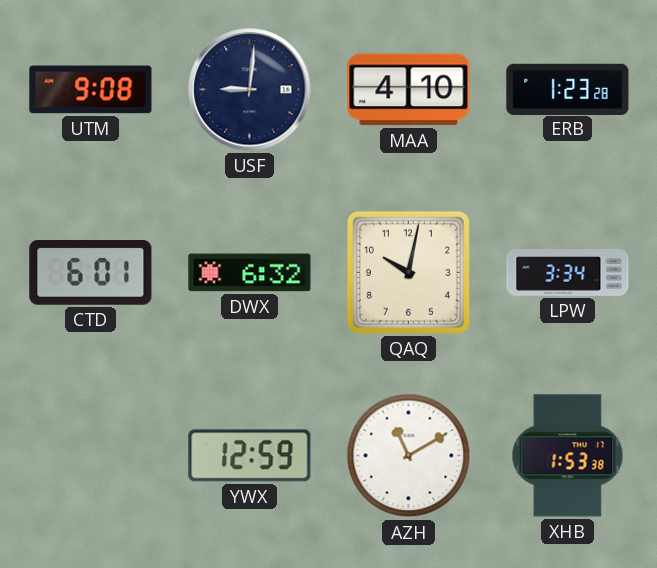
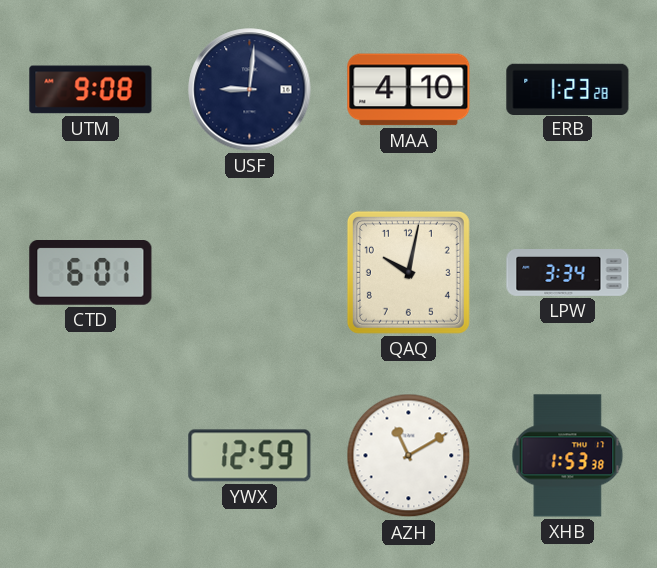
DWX: 6:32 -> none
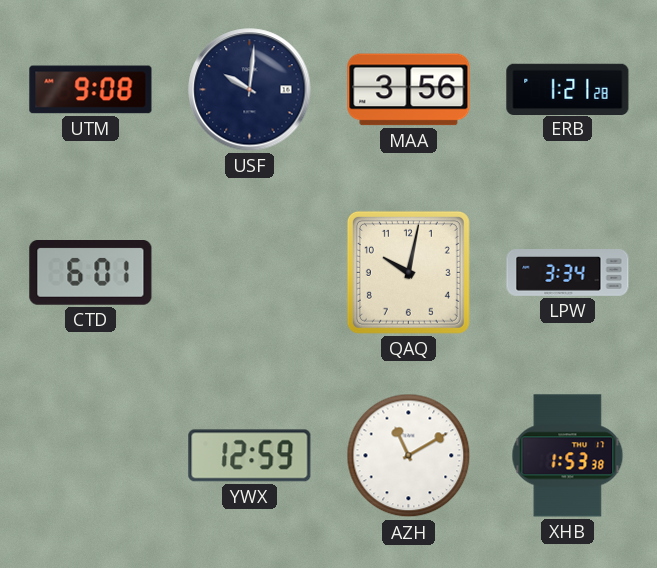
USF: 9:01 -> 10:01
MAA: 4:10 -> 3:56
ERB: 1:23 -> 1:21
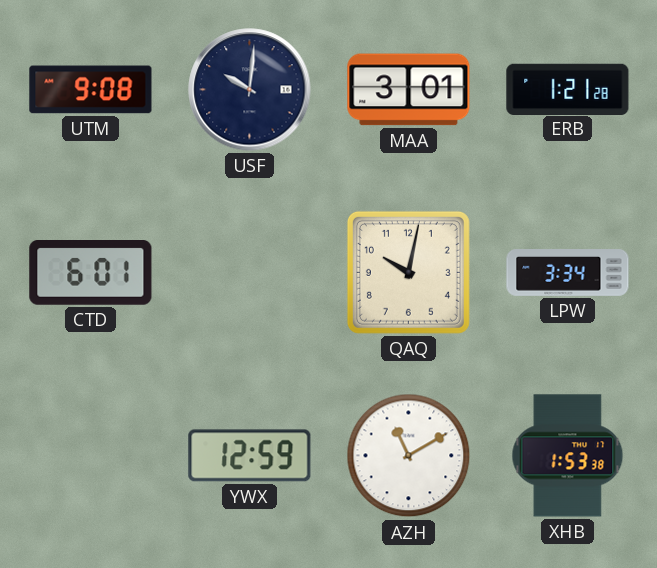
MAA: 3:56 -> 3:01
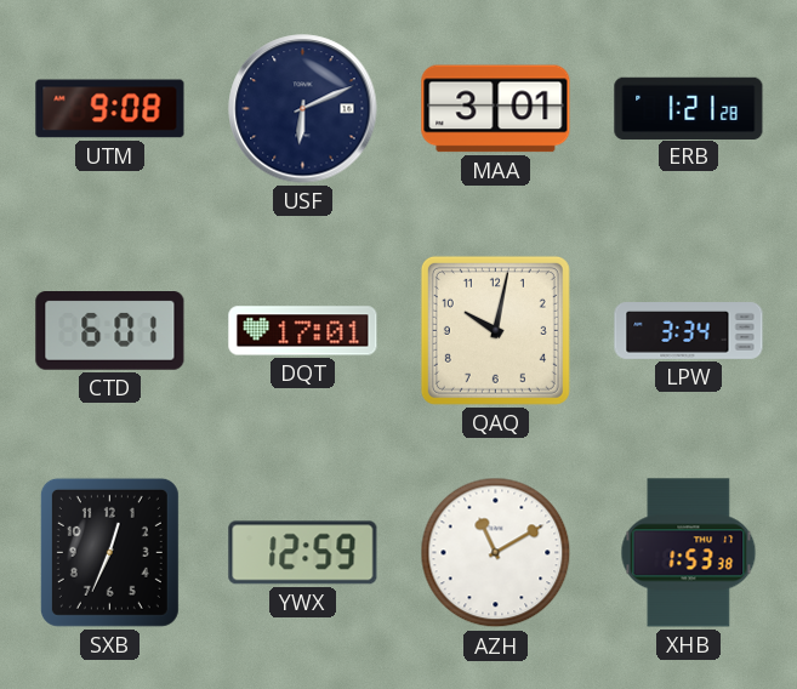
USF: 10:01 -> 6:11
DQT: none -> 17:01
SXB: none -> 12:34
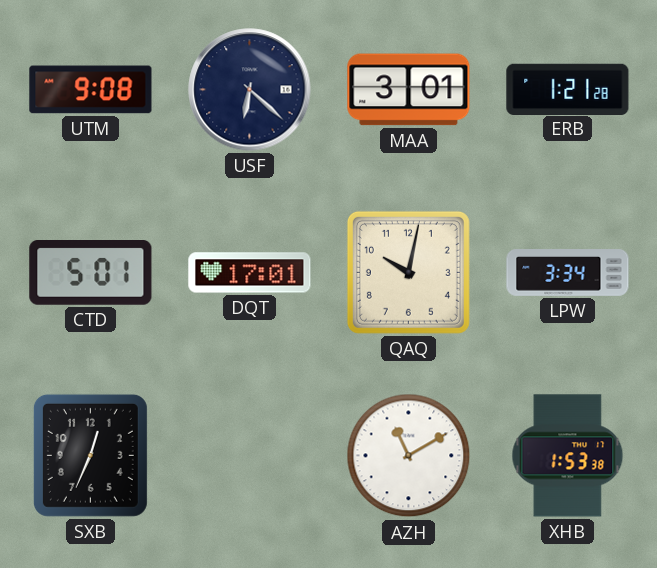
USF: 6:11 -> 6:22
CTD: 6:01 -> 5:01
YWX: 12:59 -> none
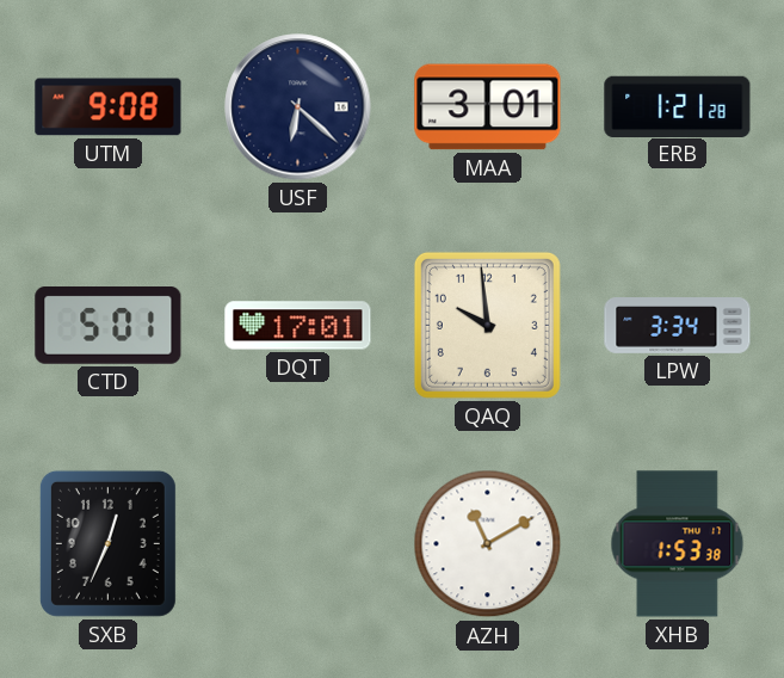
QAQ: 10:02 -> 9:59
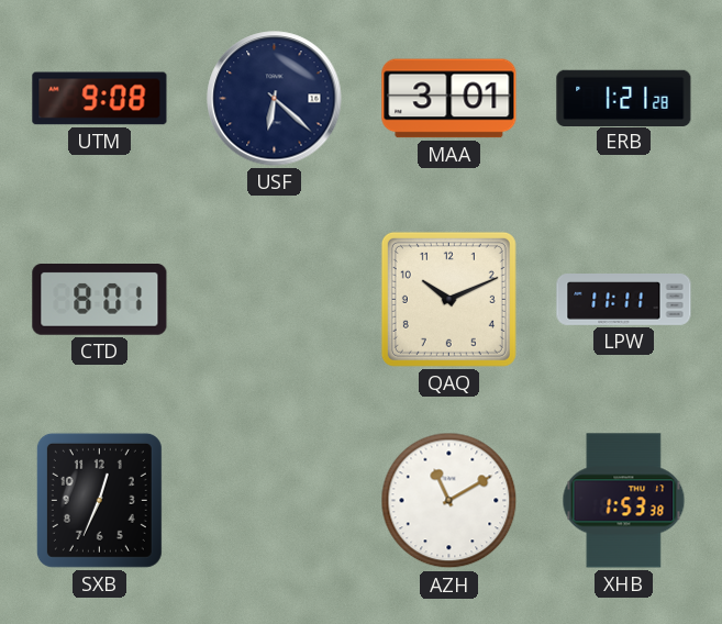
CTD: 5:01 -> 8:01
DQT: 17:01 -> none
QAQ: 9:59 -> 10:11
LPW: 3:34 -> 11:11
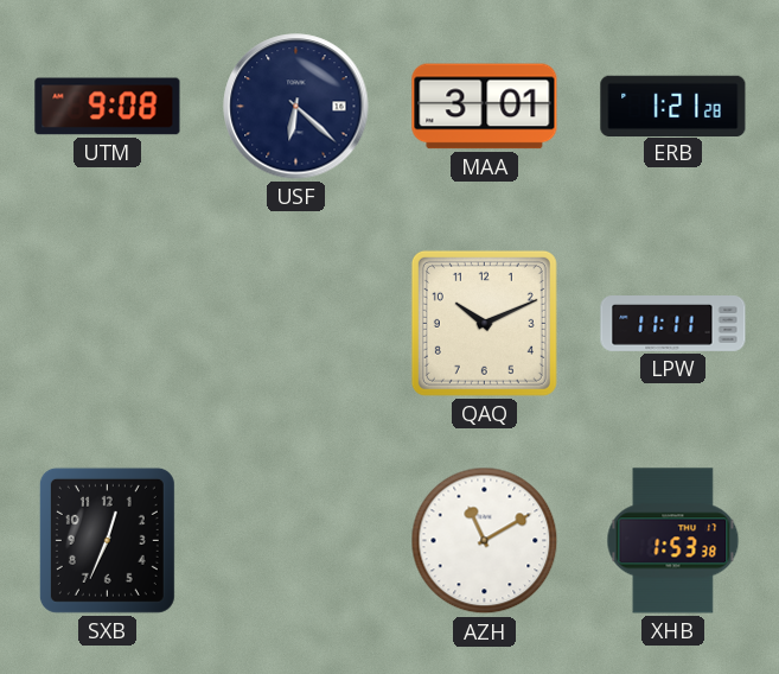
CTD: 8:01 -> none
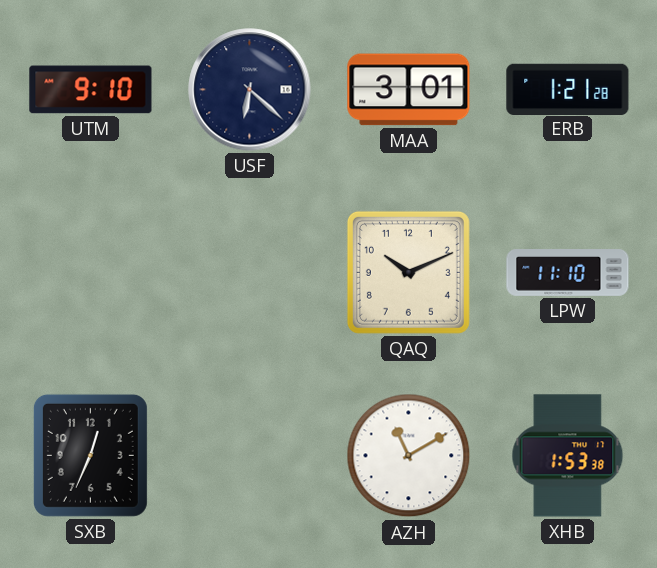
UTM: 9:08 -> 9:10
LPW: 11:11 -> 11:10
